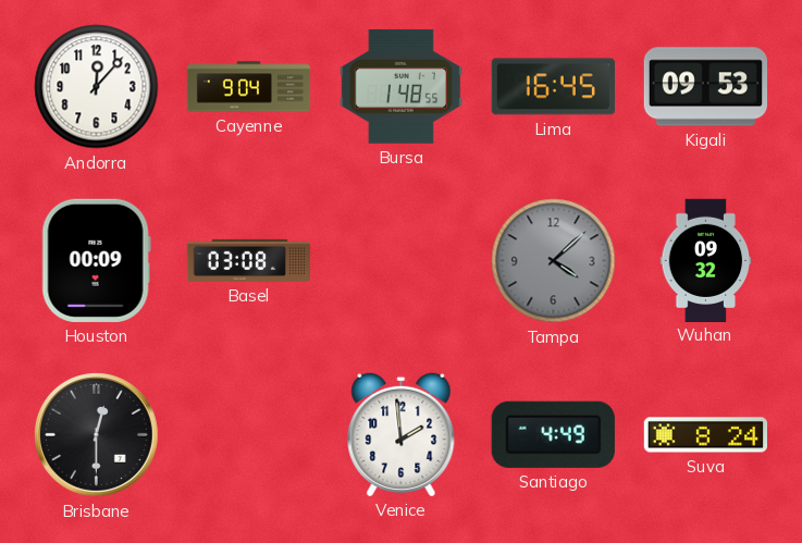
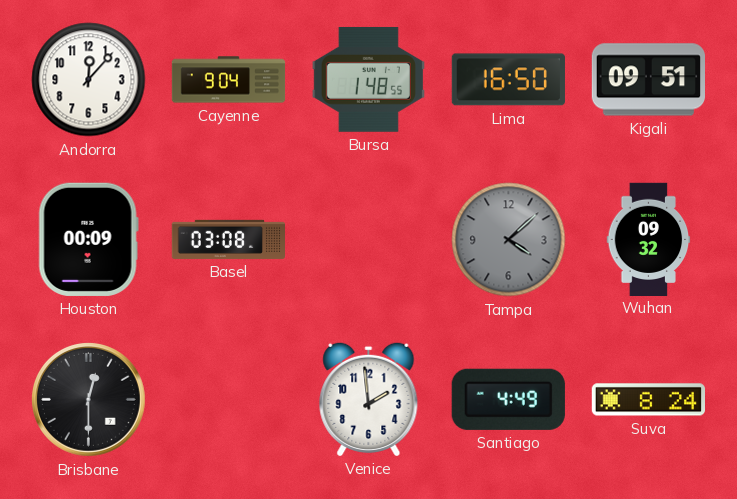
Lima: 16:45 -> 16:50
Kigali: 09:53 -> 09:51
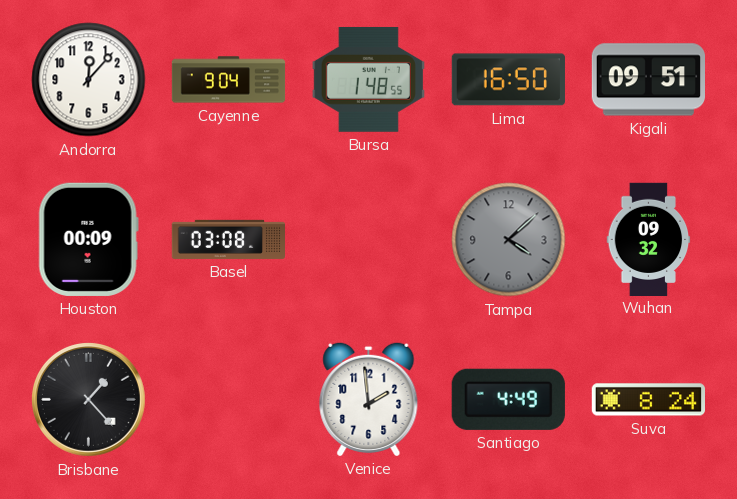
Brisbane: 12:30 -> 1:23
